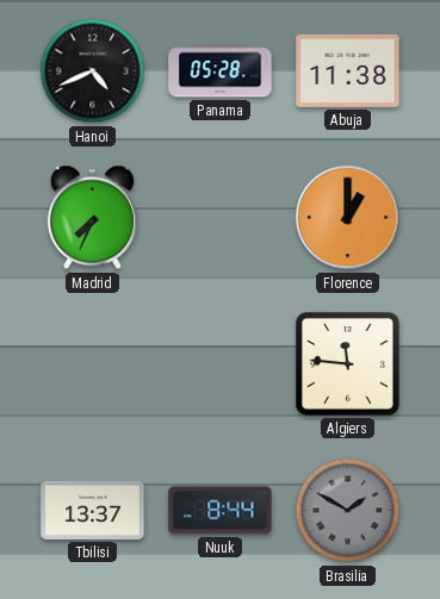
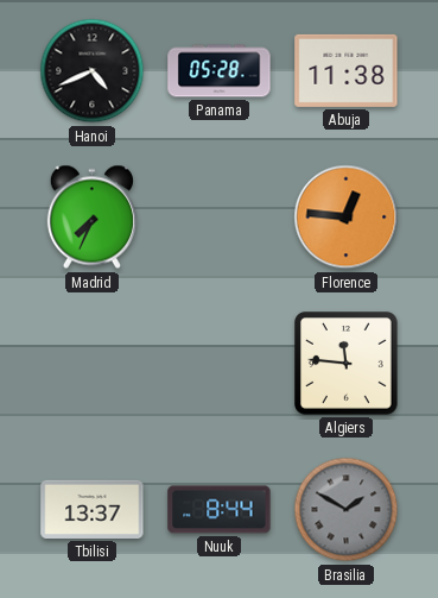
Florence: 1:00 -> 12:46
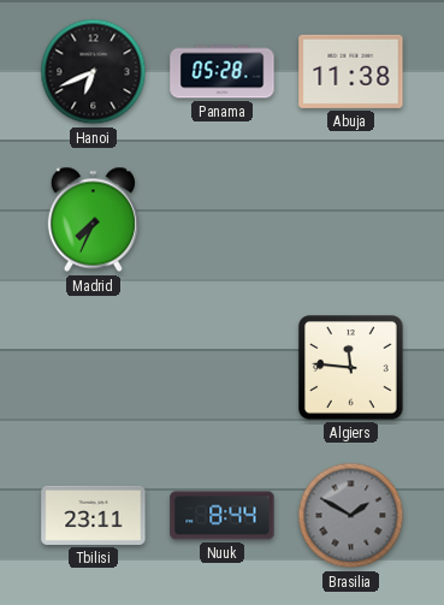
Hanoi: 4:41 -> 6:41
Florence: 12:46 -> none
Tbilisi: 13:37 -> 23:11
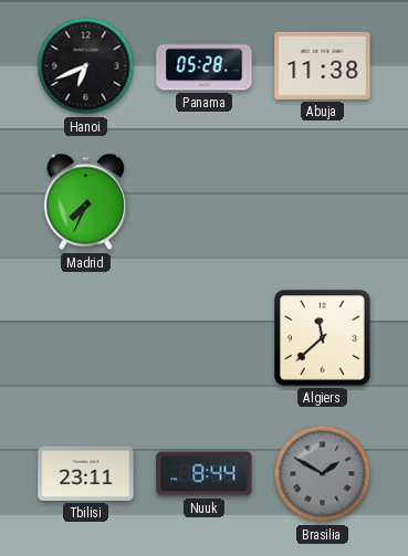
Algiers: 11:46 -> 11:38
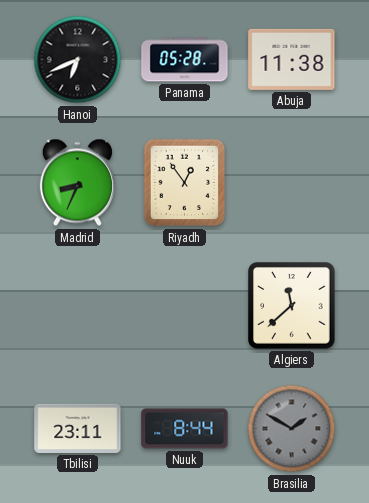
Madrid: 7:34 -> 8:34
Riyadh: none -> 12:54
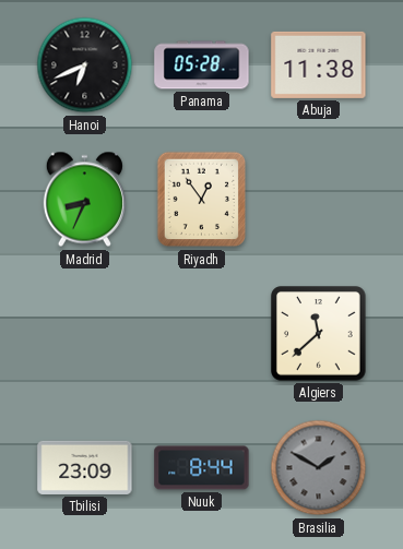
Tbilisi: 23:11 -> 23:09
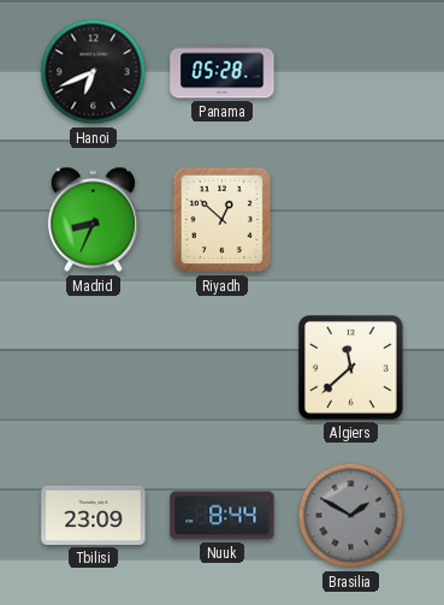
Abuja: 11:38 -> none
Riyadh: 12:54 -> 12:52
